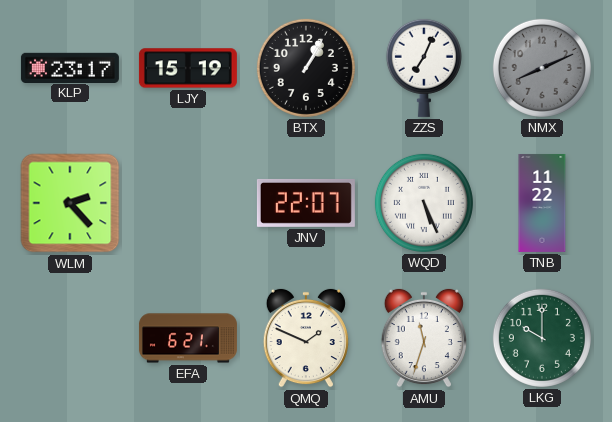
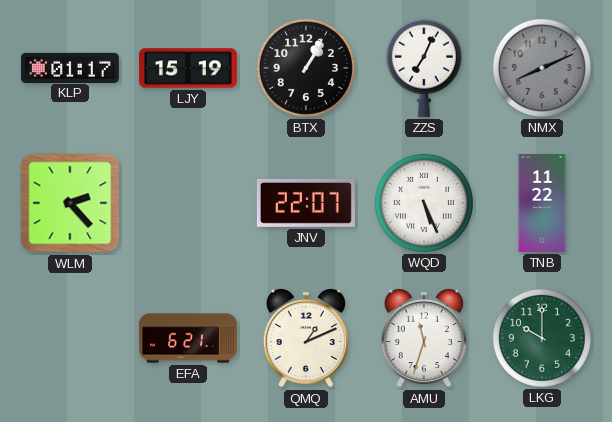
KLP: 23:17 -> 01:17
QMQ: 1:49 -> 1:11
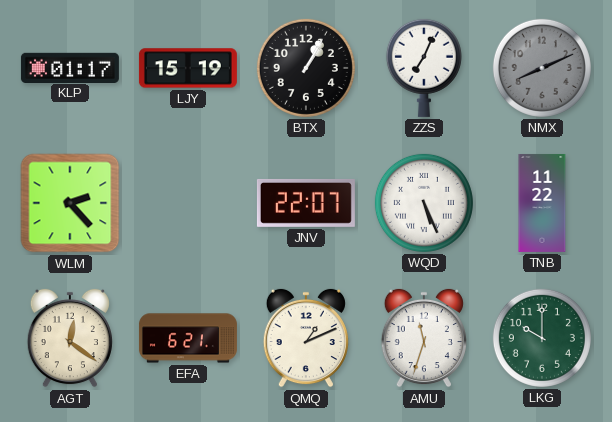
AGT: none -> 12:21
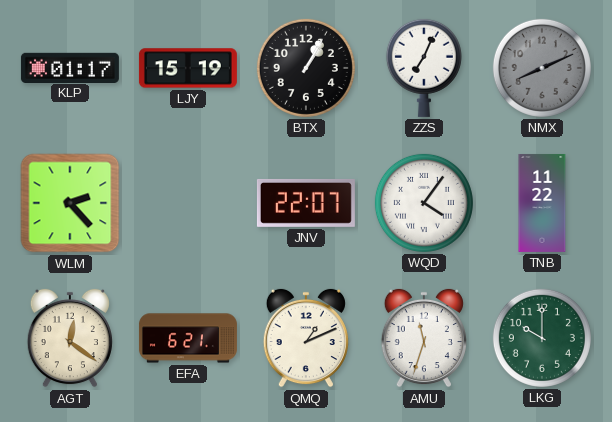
WQD: 5:26 -> 4:06
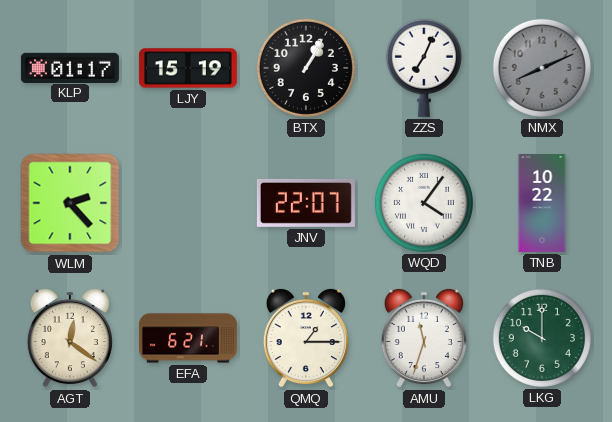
TNB: 11:22 -> 10:22
QMQ: 1:11 -> 1:15
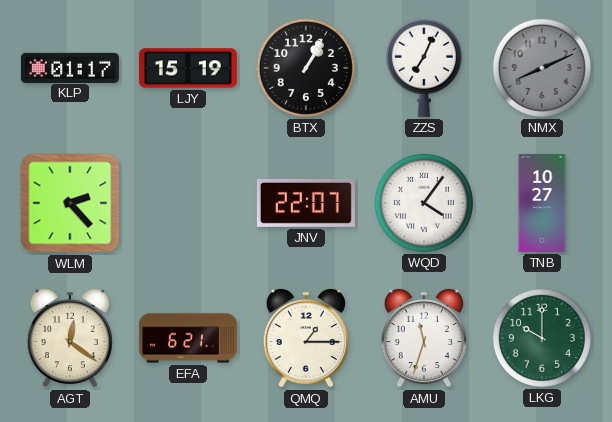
TNB: 10:22 -> 10:27
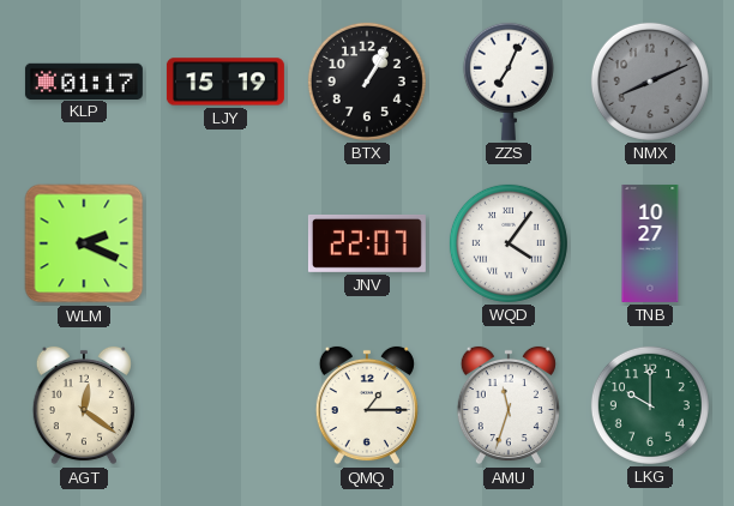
WLM: 2:23 -> 2:19
EFA: 6:21 -> none
